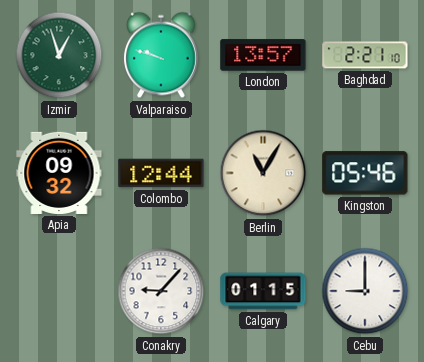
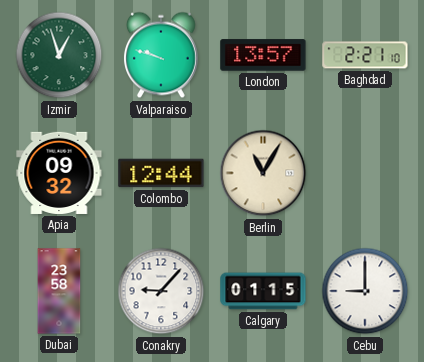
Kingston: 05:46 -> none
Dubai: none -> 23:58
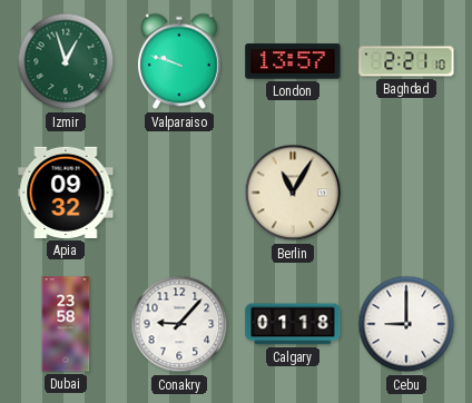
Colombo: 12:44 -> none
Calgary: 01:15 -> 01:18
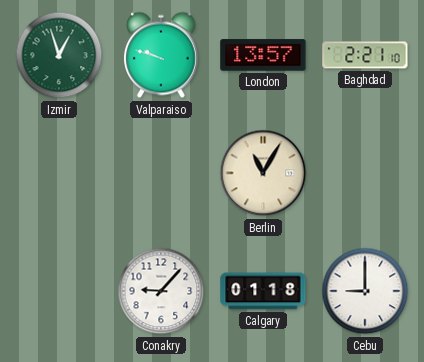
Apia: 09:32 -> none
Dubai: 23:58 -> none
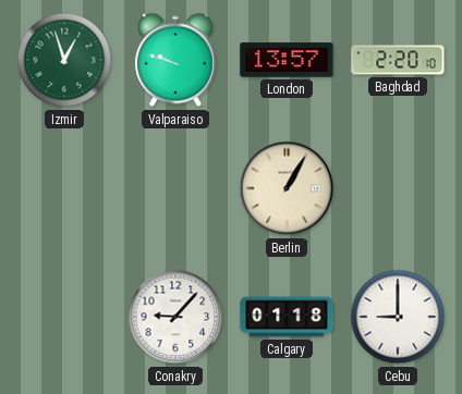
Baghdad: 2:21 -> 2:20
Berlin: 11:05 -> 1:05
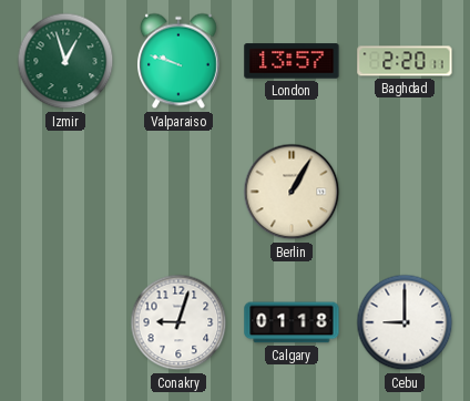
Baghdad: 2:20:10 -> 2:20:11
Conakry: 9:07 -> 9:03
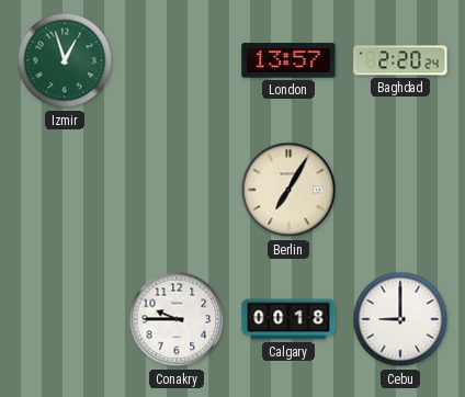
Valparaiso: 9:48 -> none
Baghdad: 2:20:11 -> 2:20:24
Berlin: 1:05 -> 7:05
Conakry: 9:03 -> 9:45
Calgary: 01:18 -> 00:18
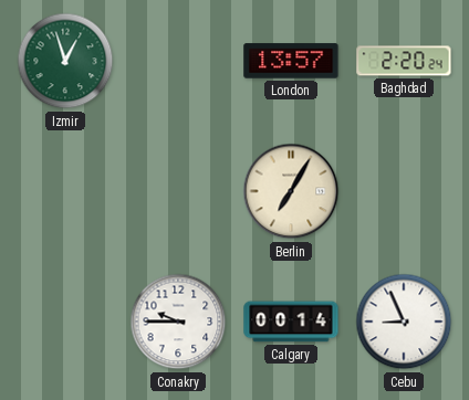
Calgary: 00:18 -> 00:14
Cebu: 9:00 -> 8:56
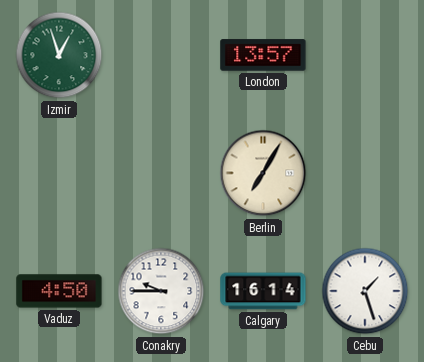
Baghdad: 2:20 -> none
Vaduz: none -> 4:50
Calgary: 00:14 -> 16:14
Cebu: 8:56 -> 1:27
